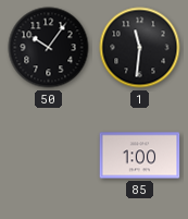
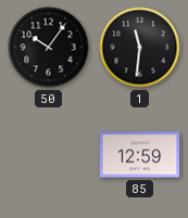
85: 1:00 -> 12:59
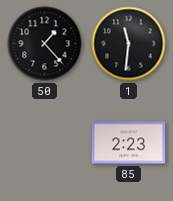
50: 10:06 -> 1:23
85: 12:59 -> 2:23
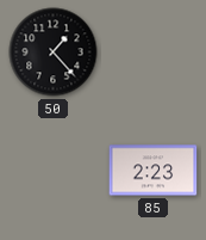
1: 11:31 -> none
